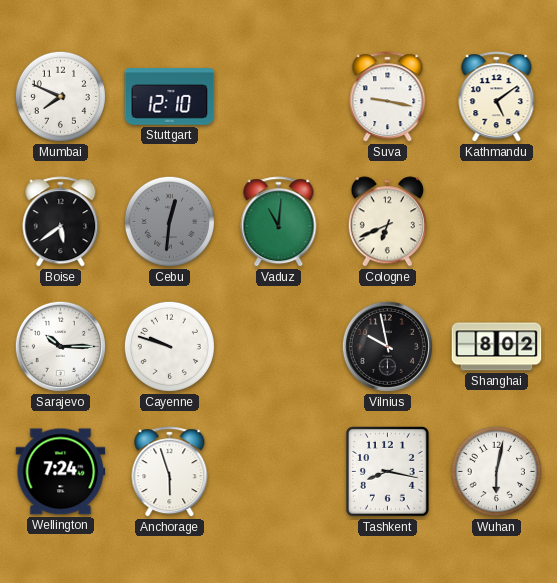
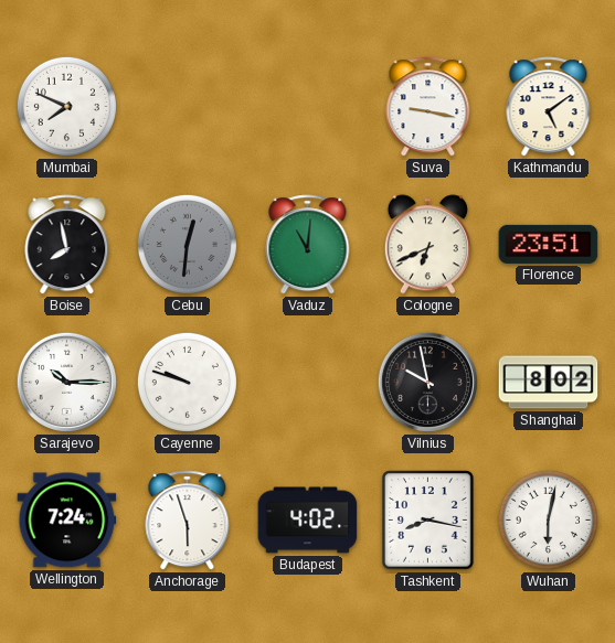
Stuttgart: 12:10 -> none
Boise: 5:39 -> 7:58
Florence: none -> 23:51
Budapest: none -> 4:02
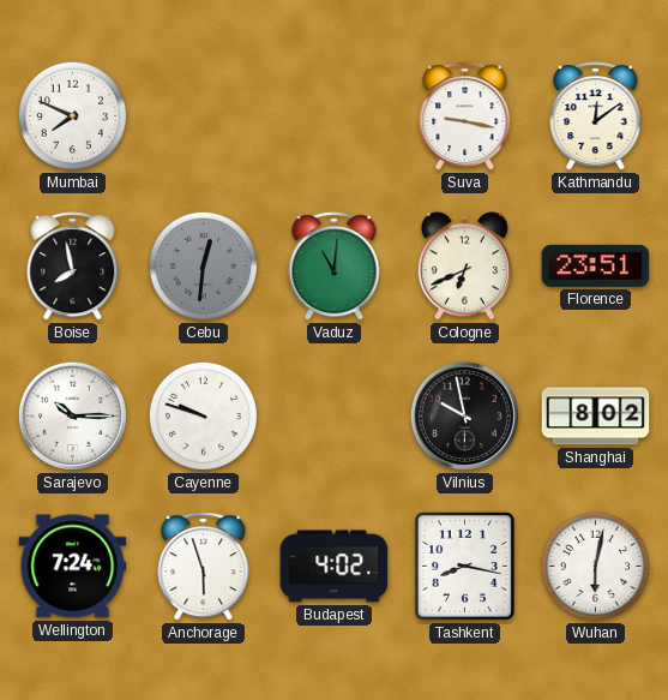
Kathmandu: 5:09 -> 12:09
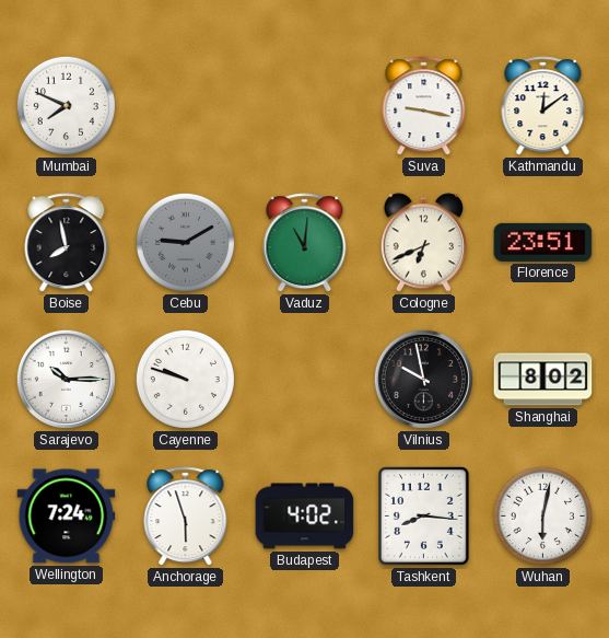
Cebu: 12:31 -> 9:10
Tashkent: 8:17 -> 8:16
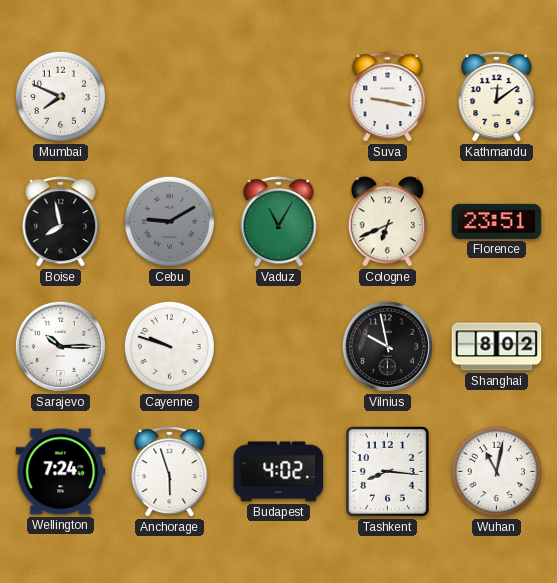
Vaduz: 11:01 -> 11:05
Wuhan: 6:02 -> 11:02
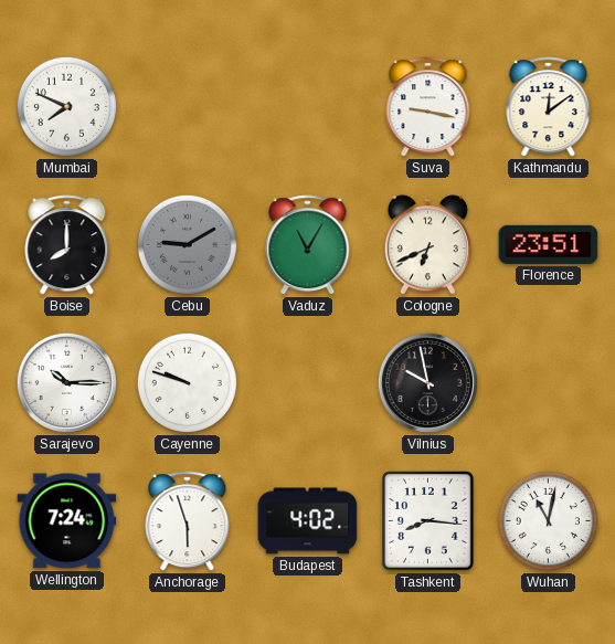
Boise: 7:58 -> 8:00
Shanghai: 8:02 -> none
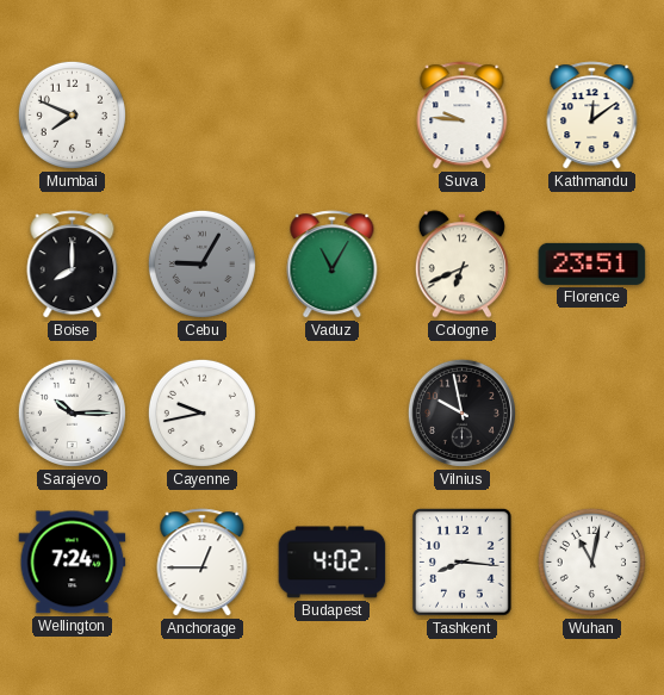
Suva: 9:17 -> 9:46
Cebu: 9:10 -> 9:05
Cayenne: 9:48 -> 9:43
Anchorage: 5:57 -> 12:45
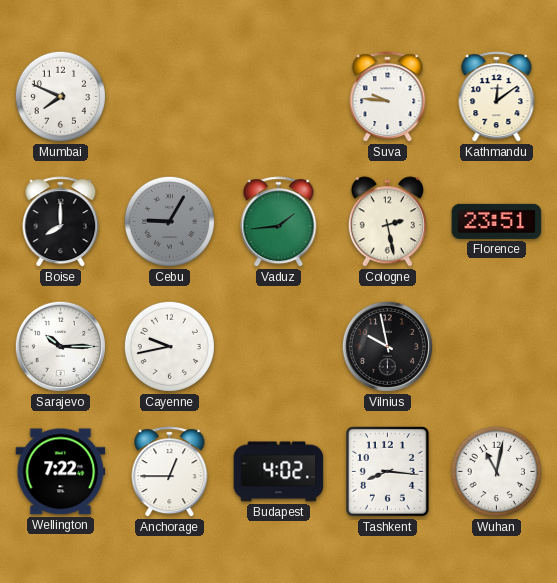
Vaduz: 11:05 -> 1:44
Cologne: 6:41 -> 2:28
Wellington: 7:24 -> 7:22
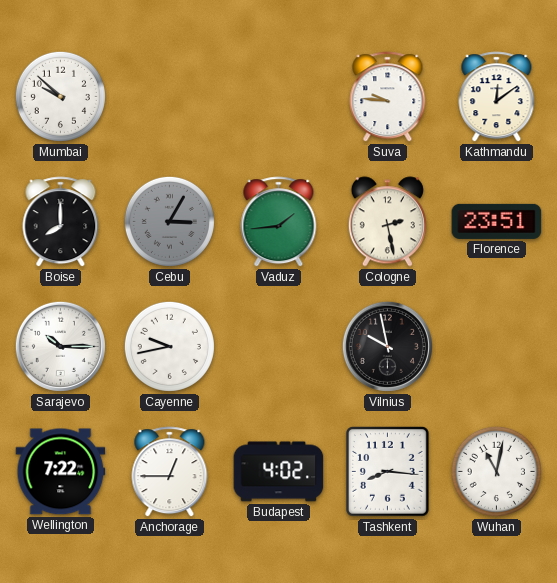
Mumbai: 7:49 -> 9:52
Cebu: 9:05 -> 3:05
